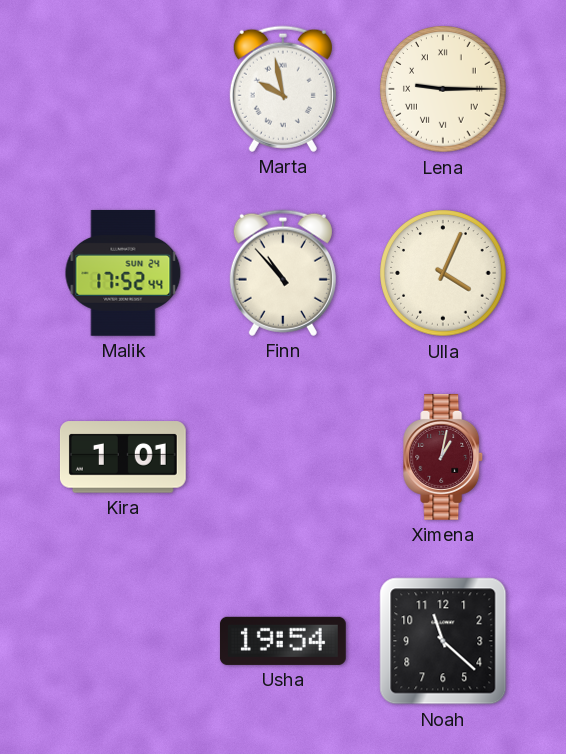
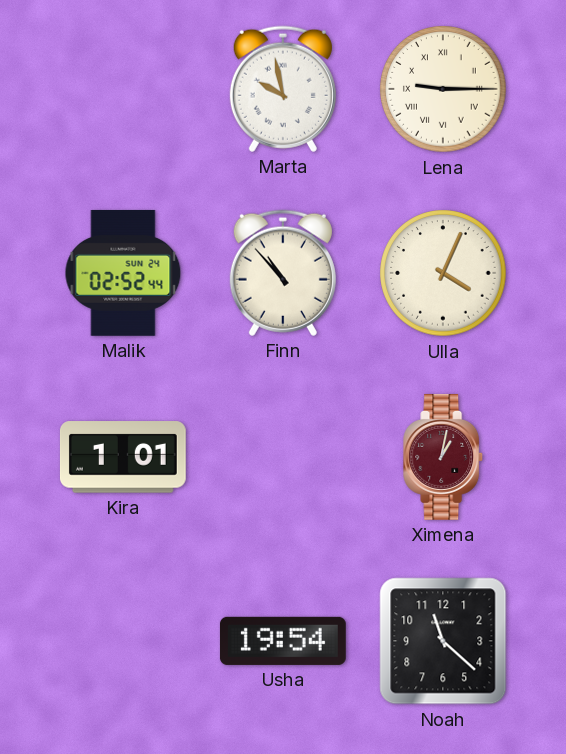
Malik: 17:52 -> 02:52
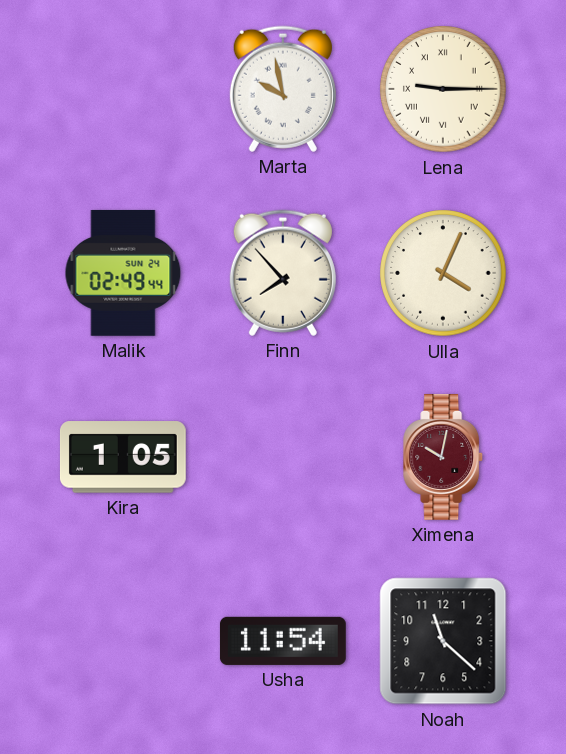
Malik: 02:52 -> 02:49
Finn: 10:53 -> 7:53
Kira: 1:01 -> 1:05
Ximena: 1:02 -> 10:02
Usha: 19:54 -> 11:54
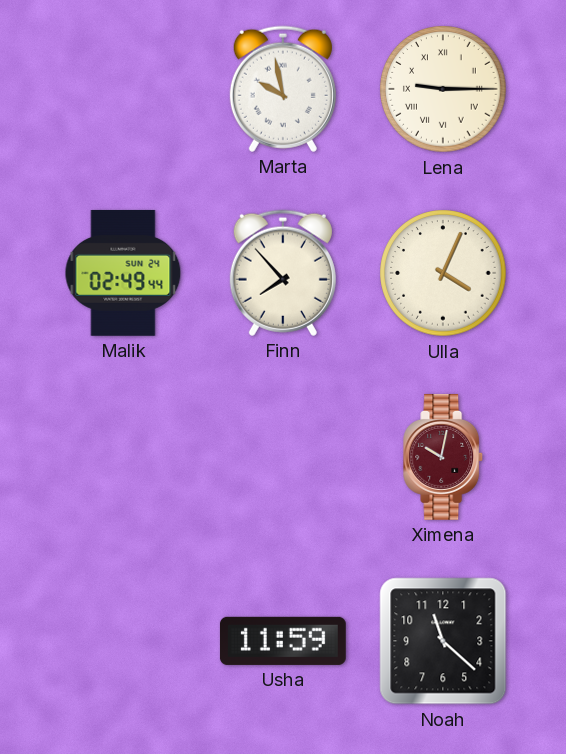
Kira: 1:05 -> none
Usha: 11:54 -> 11:59
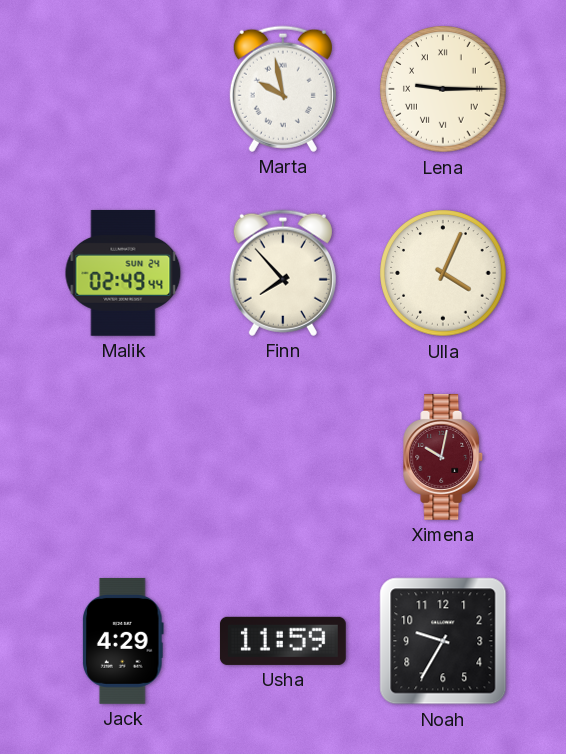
Jack: none -> 4:29
Noah: 11:22 -> 9:35
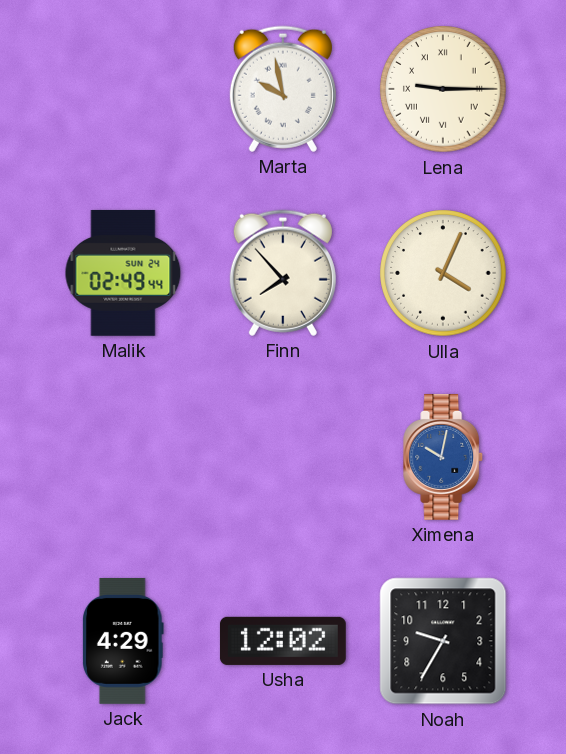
Ximena dial: burgundy -> blue
Usha: 11:59 -> 12:02
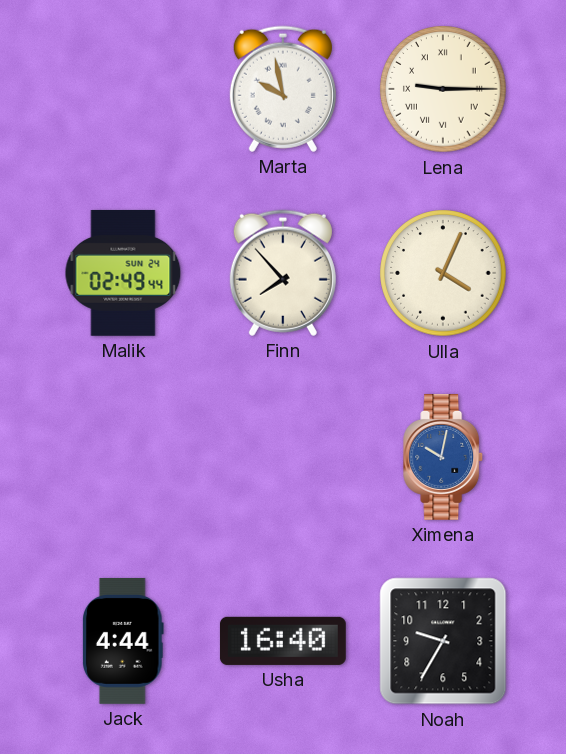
Jack: 4:29 -> 4:44
Usha: 12:02 -> 16:40
